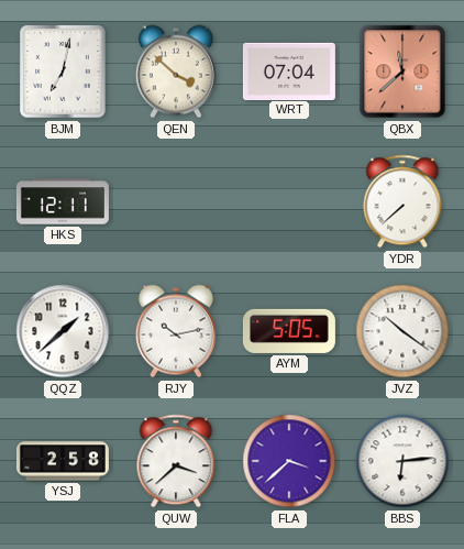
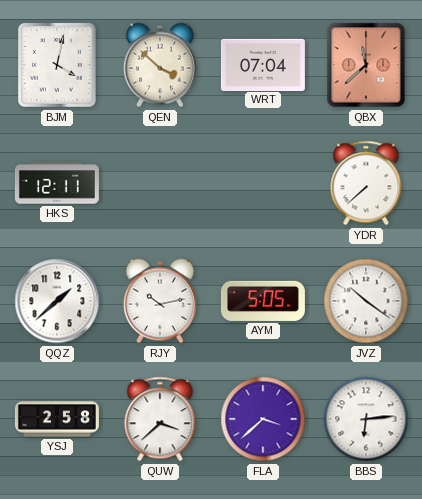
BJM: 7:02 -> 4:02
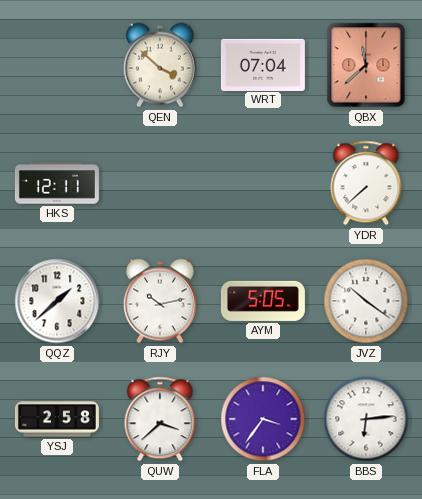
BJM: 4:02 -> none
FLA: 3:38 -> 3:36
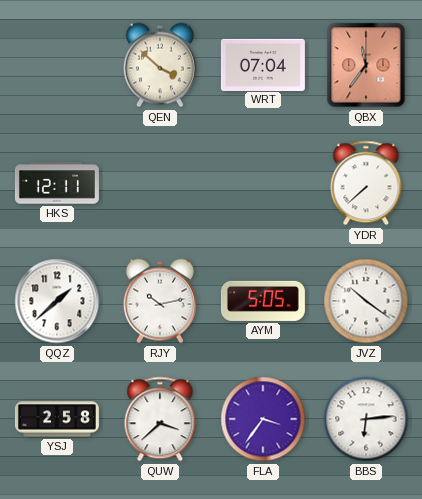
QBX: 11:38 -> 11:36
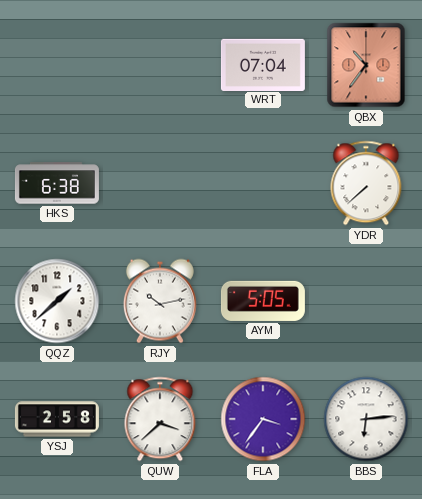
QEN: 3:52 -> none
QBX: 11:36 -> 10:36
HKS: 12:11 -> 6:38
JVZ: 10:21 -> none
